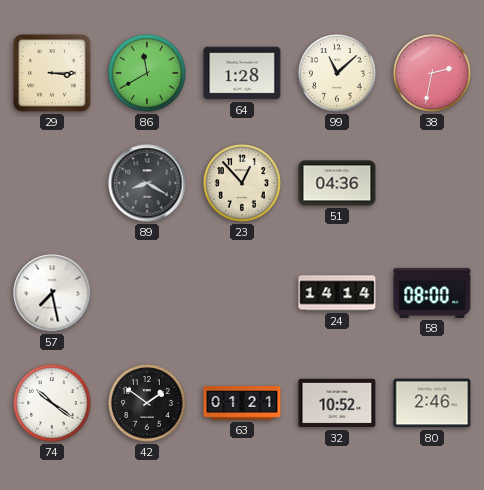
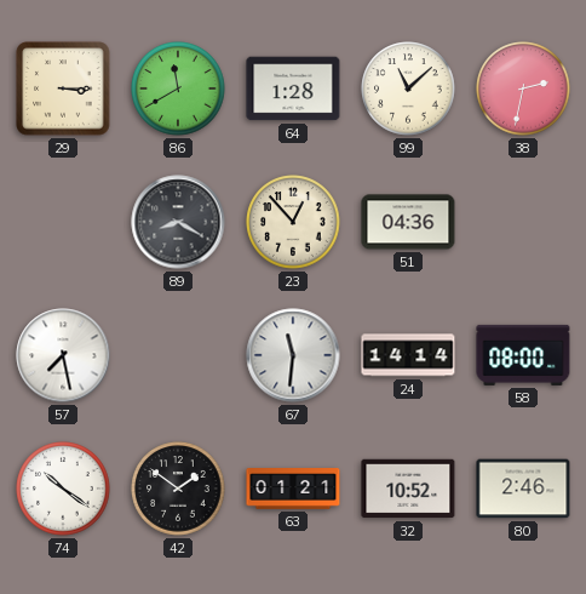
67: none -> 11:31
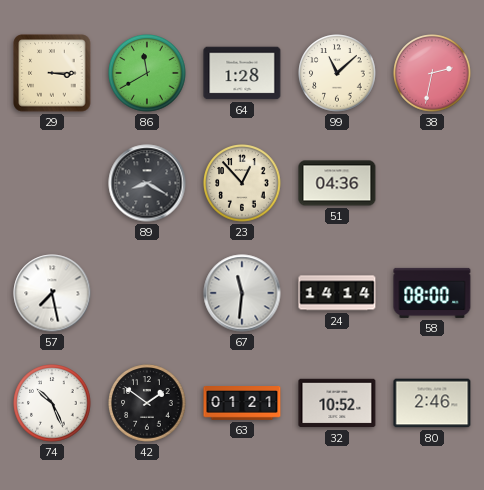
74: 10:21 -> 10:26
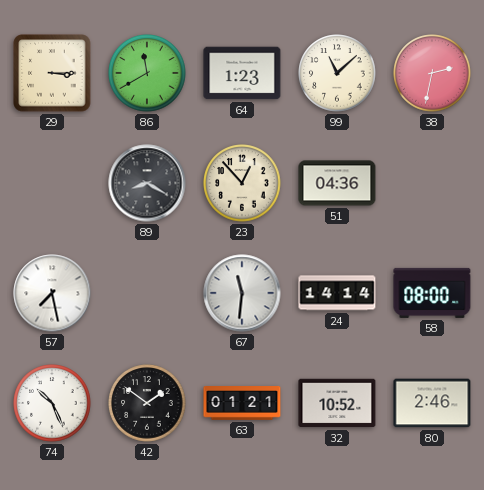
64: 1:28 -> 1:23
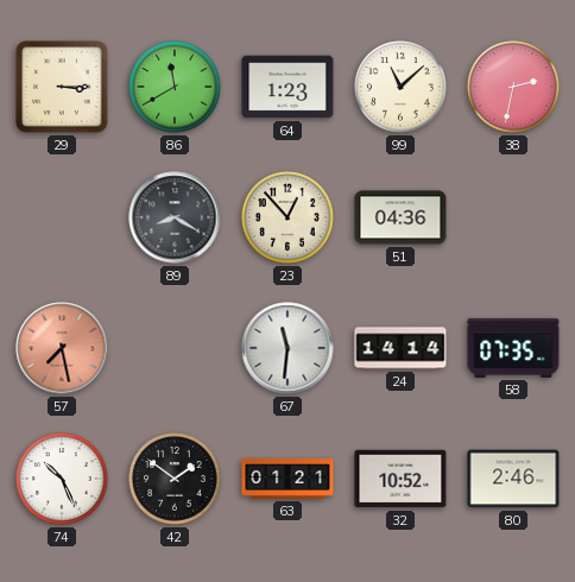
57 dial: white -> salmon
58: 08:00 -> 07:35
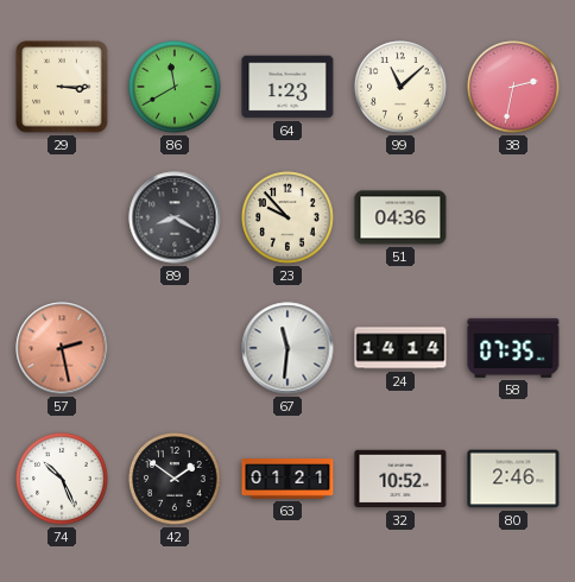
23: 12:53 -> 9:53
57: 7:28 -> 2:28
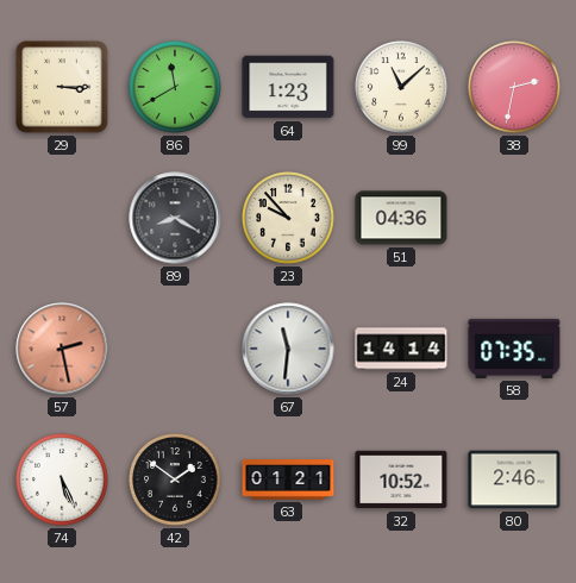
74: 10:26 -> 5:26
